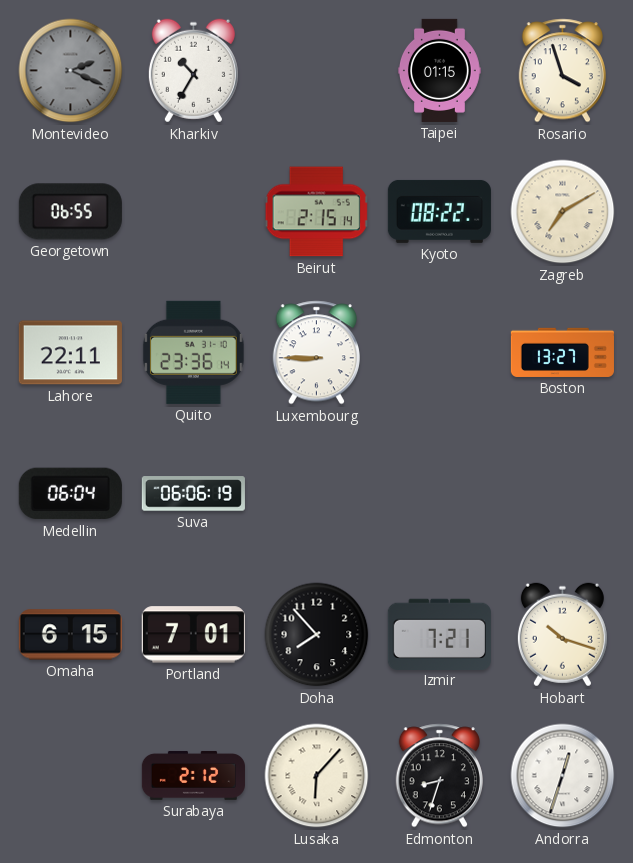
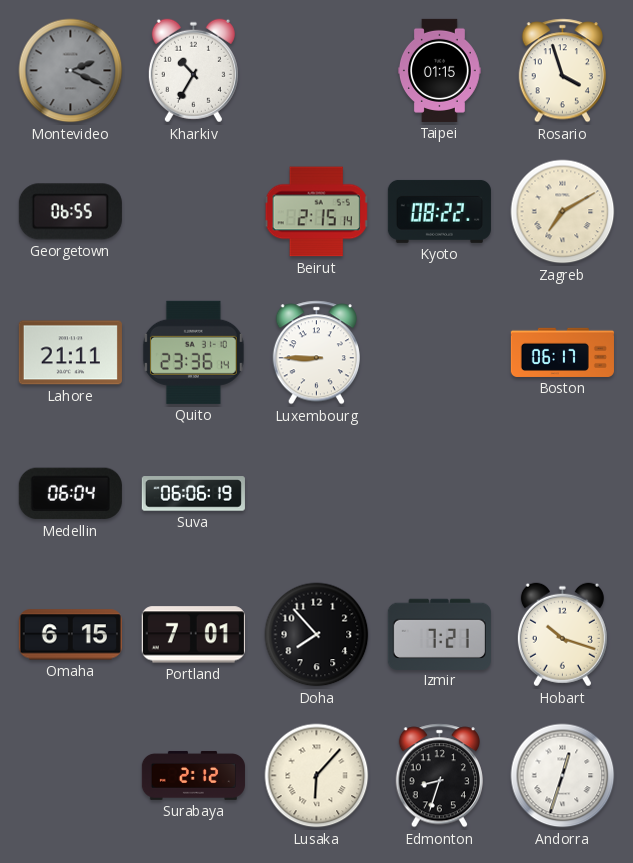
Lahore: 22:11 -> 21:11
Boston: 13:27 -> 06:17
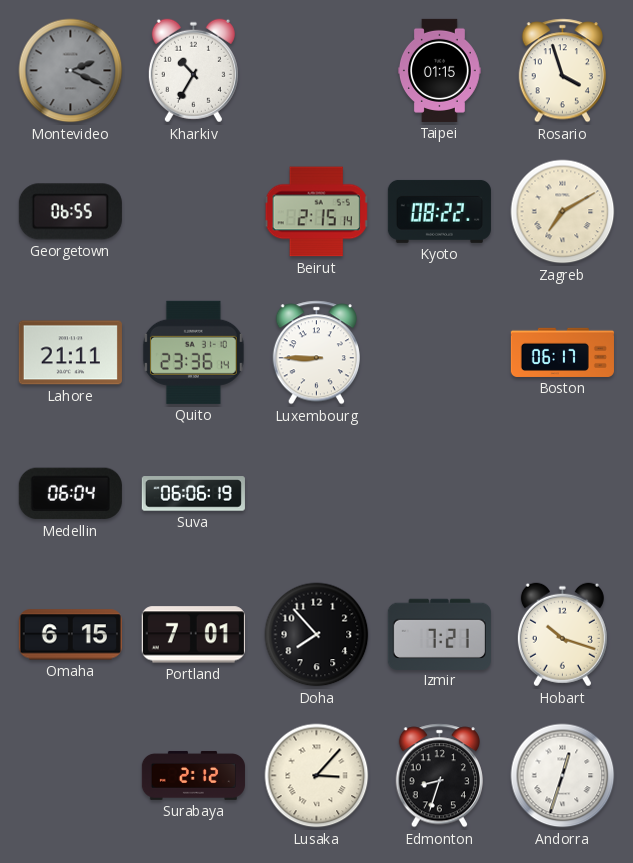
Lusaka: 6:07 -> 3:07
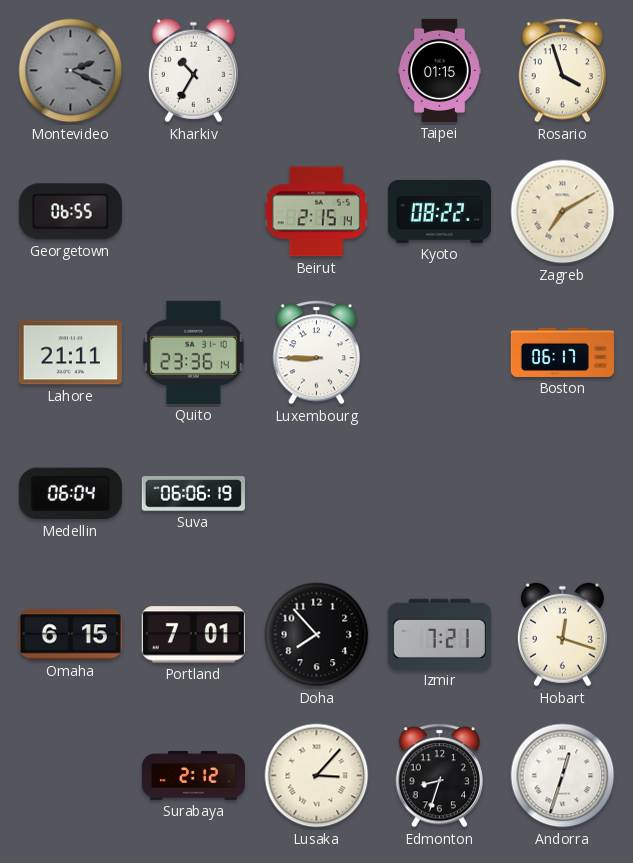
Hobart: 10:18 -> 12:18
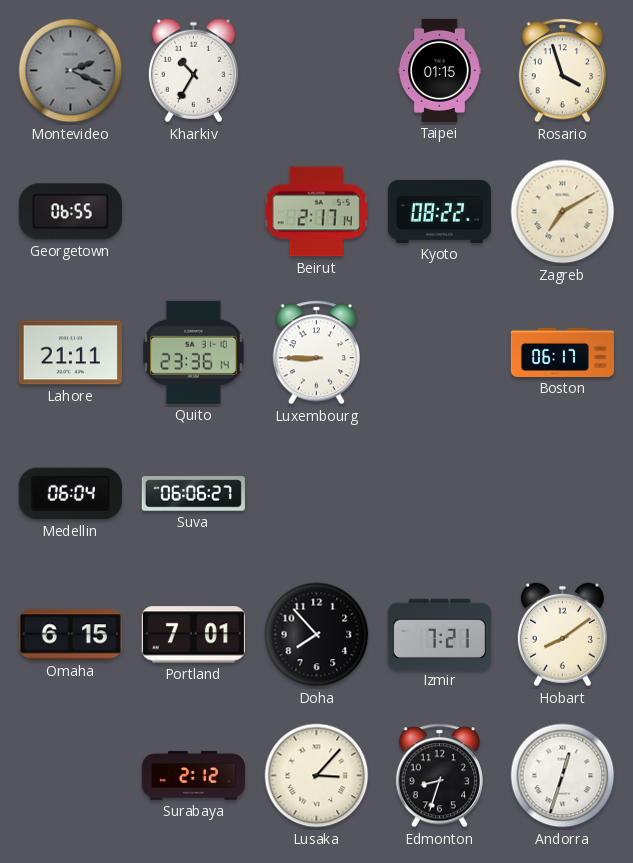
Beirut: 2:15 -> 2:17
Suva: 06:06:19 -> 06:06:27
Hobart: 12:18 -> 8:09
